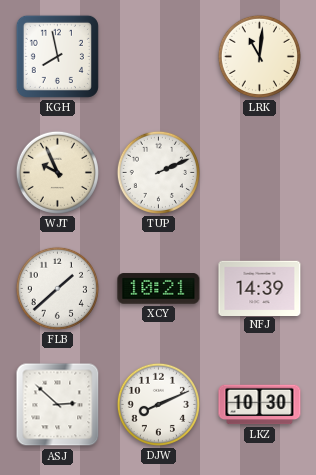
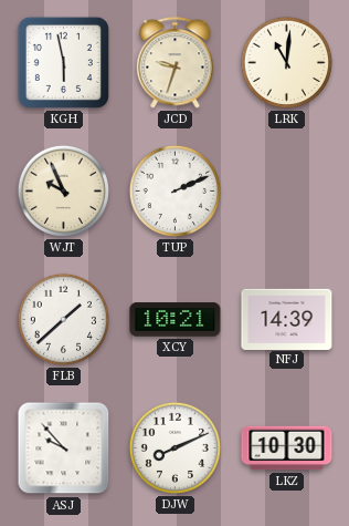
KGH: 7:58 -> 5:58
JCD: none -> 9:33
ASJ: 2:52 -> 9:53
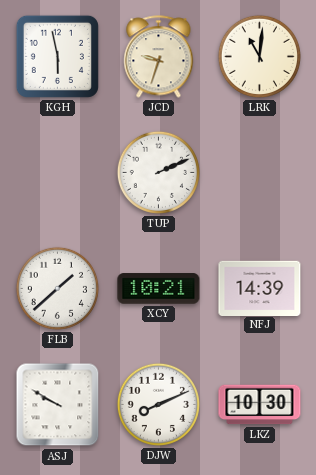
WJT: 9:56 -> none
ASJ: 9:53 -> 9:50
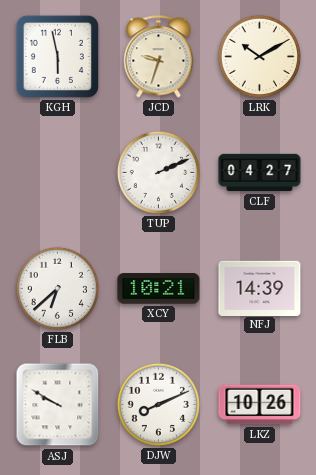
LRK: 11:01 -> 10:10
CLF: none -> 04:27
FLB: 1:38 -> 6:38
LKZ: 10:30 -> 10:26
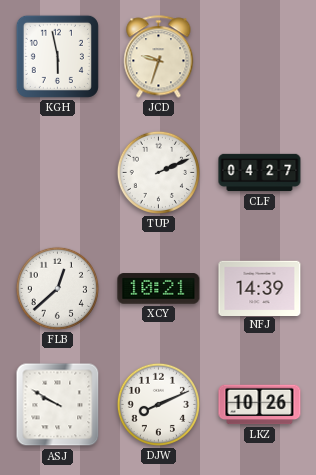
LRK: 10:10 -> none
FLB: 6:38 -> 12:38
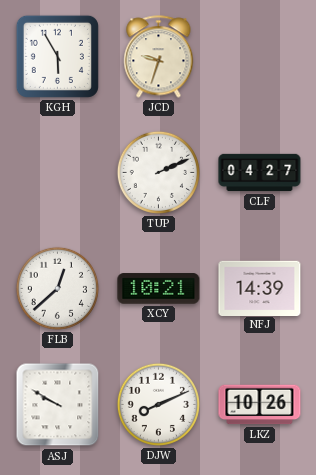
KGH: 5:58 -> 5:55
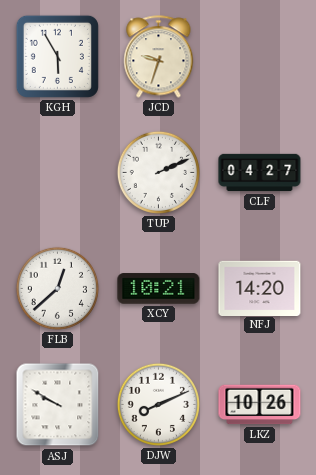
NFJ: 14:39 -> 14:20
